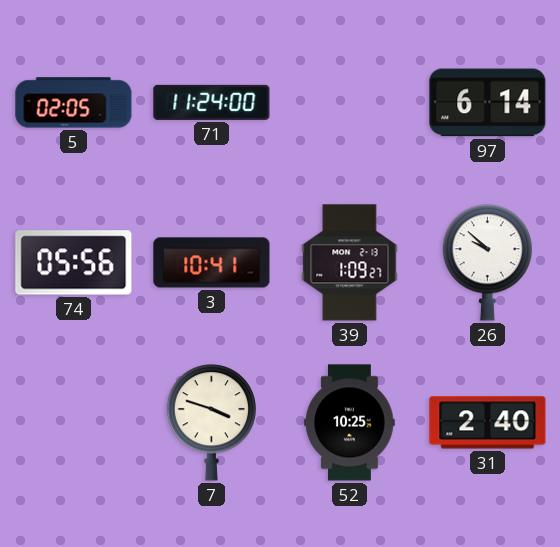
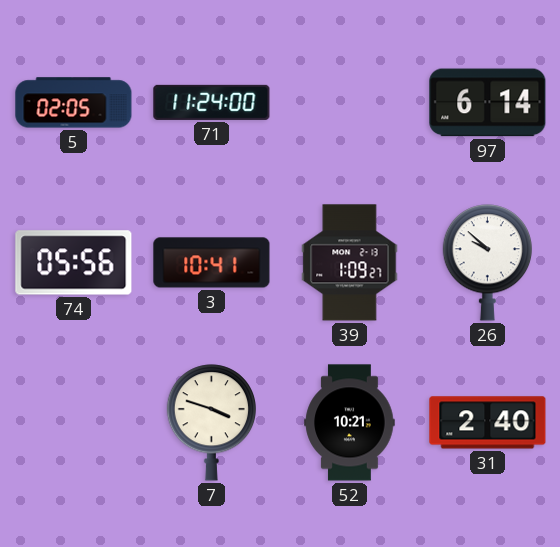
52: 10:25 -> 10:21
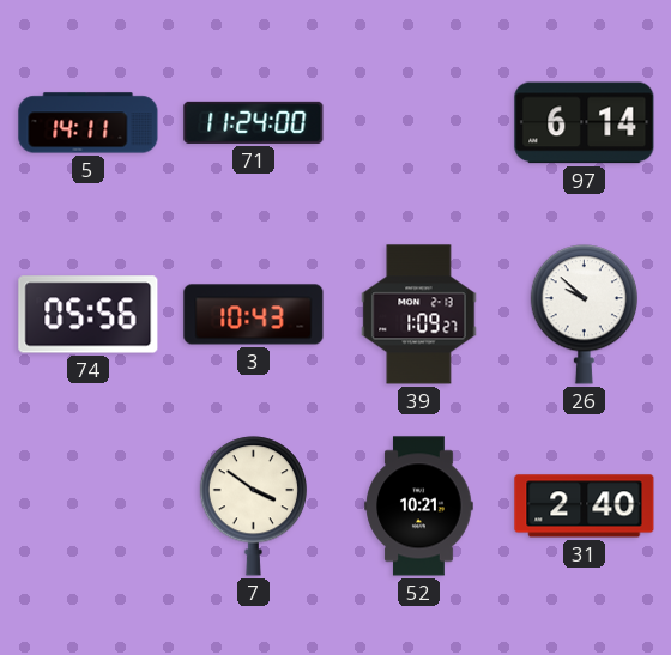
5: 02:05 -> 14:11
3: 10:41 -> 10:43
7: 3:48 -> 3:51
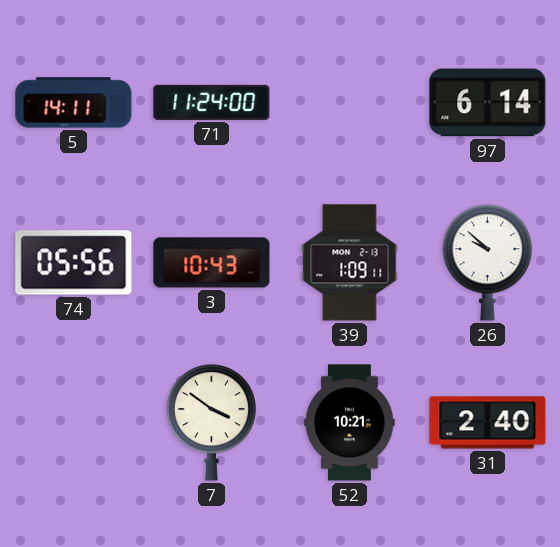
39: 1:09:27 -> 1:09:11
